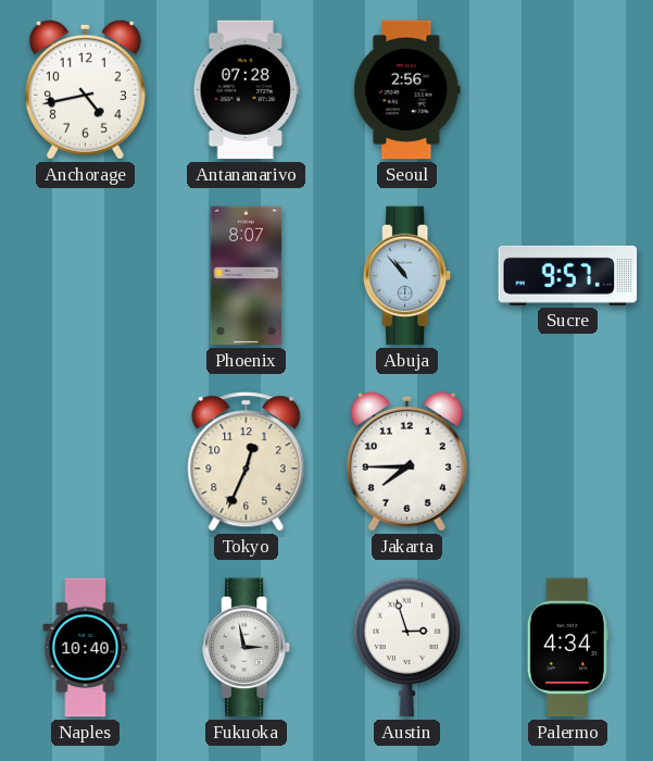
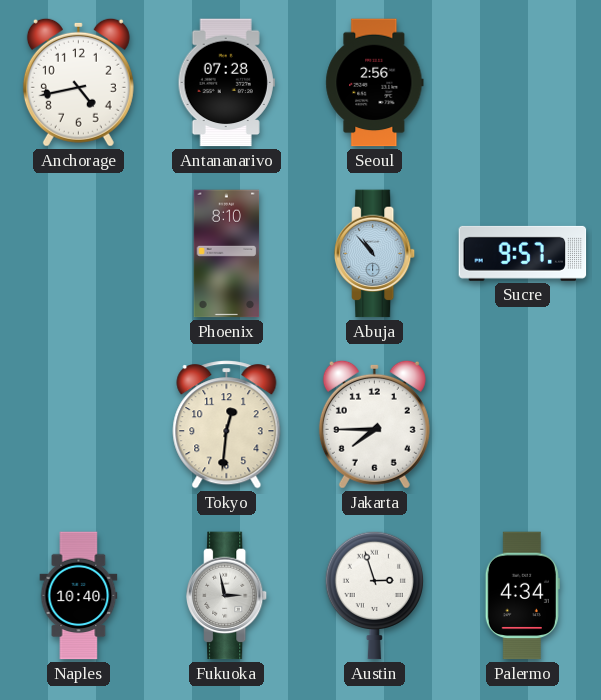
Phoenix: 8:07 -> 8:10
Tokyo: 12:34 -> 12:31
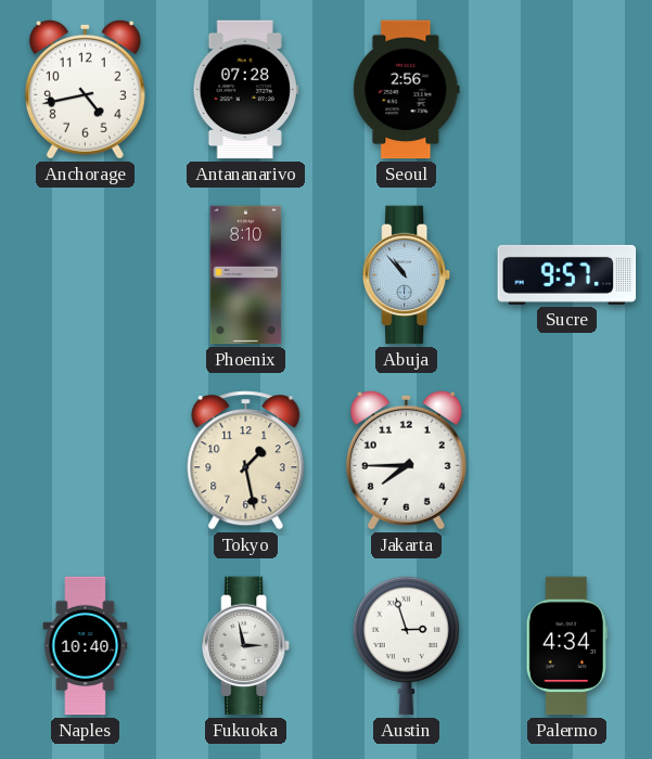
Tokyo: 12:31 -> 1:28
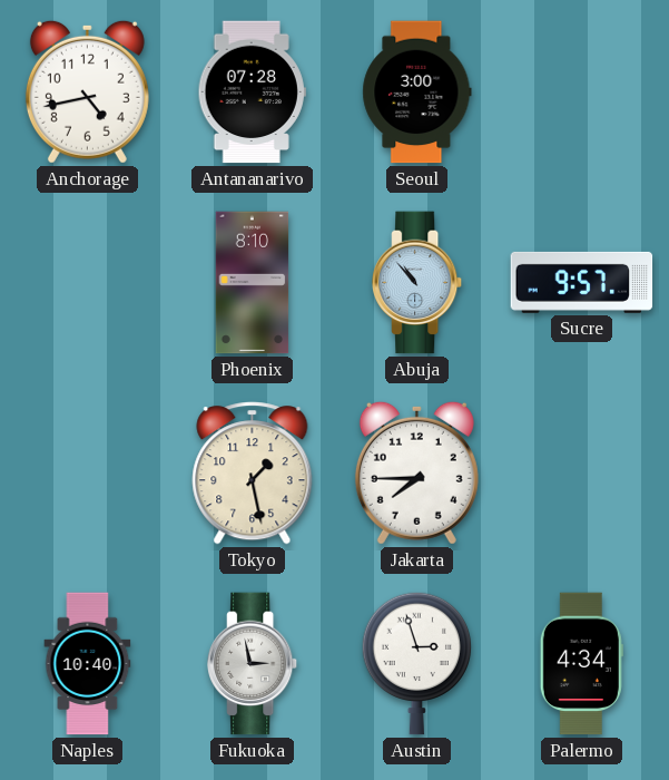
Seoul: 2:56 -> 3:00
